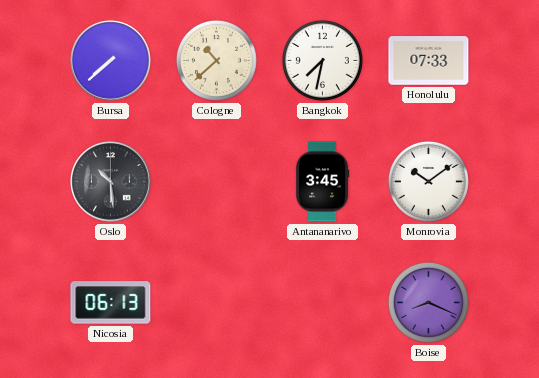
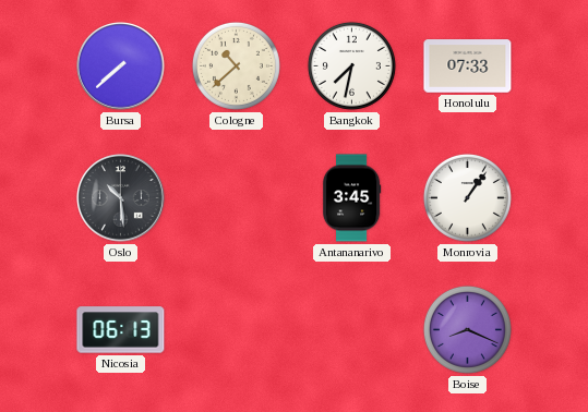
Monrovia: 10:09 -> 1:06
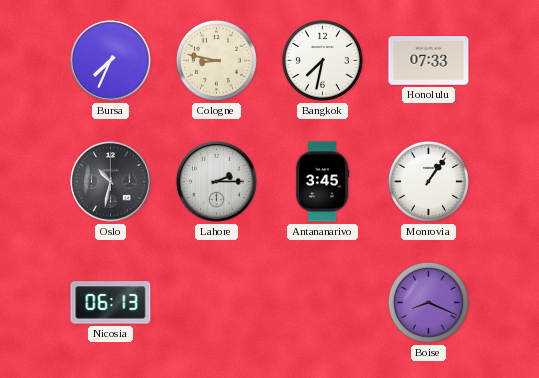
Bursa: 7:38 -> 7:34
Cologne: 10:38 -> 8:47
Oslo: 10:29 -> 10:32
Lahore: none -> 2:15
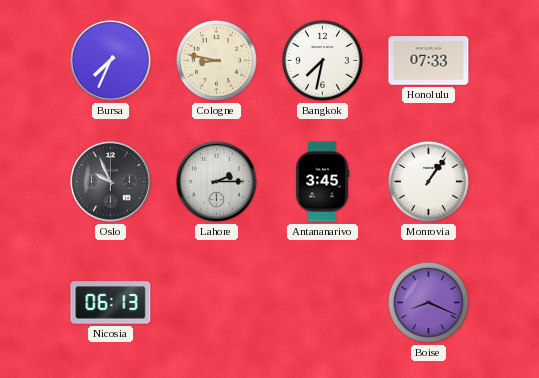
Oslo: 10:32 -> 9:56
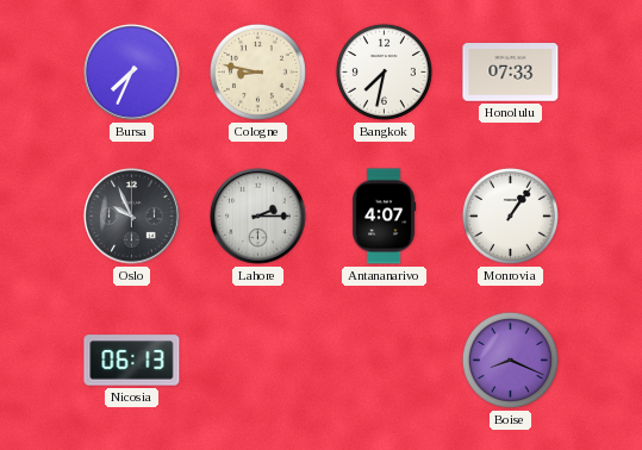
Antananarivo: 3:45 -> 4:07
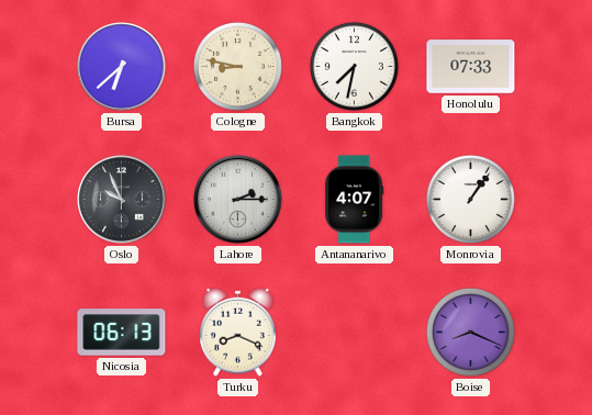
Bursa: 7:34 -> 6:38
Turku: none -> 8:19
